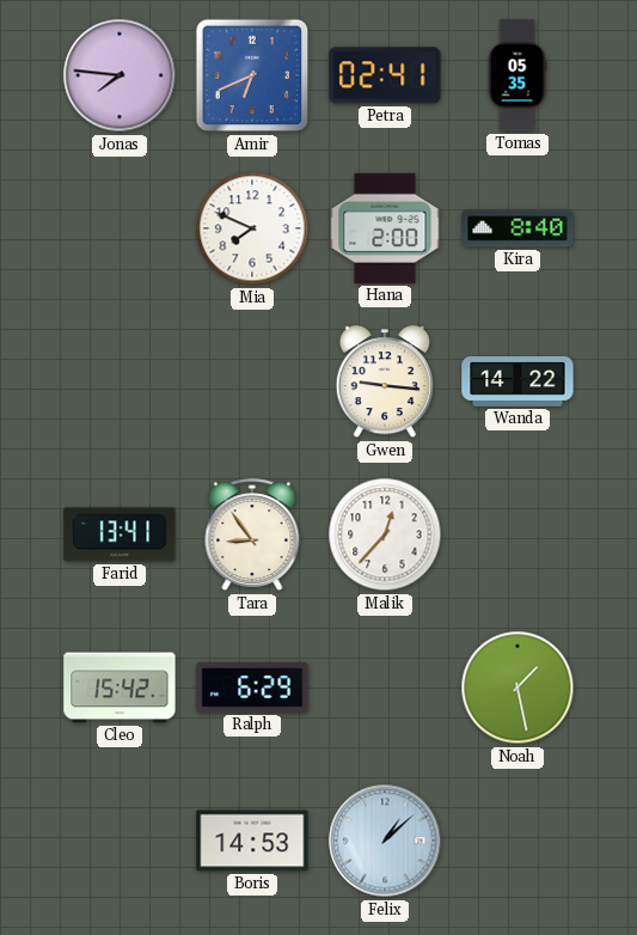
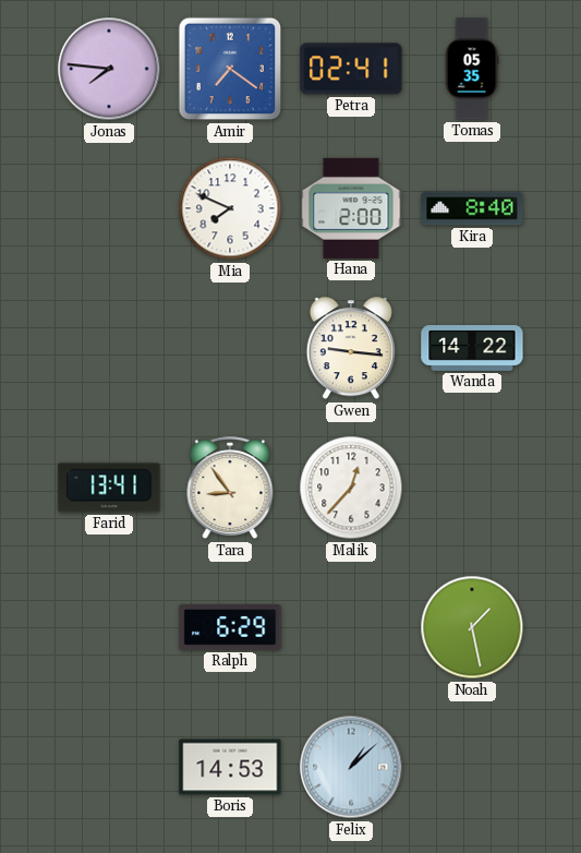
Amir: 6:41 -> 7:21
Cleo: 15:42 -> none
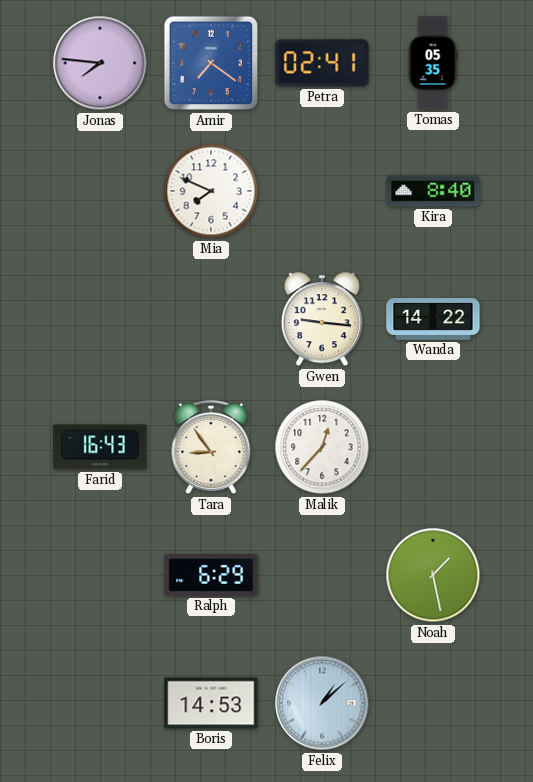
Hana: 2:00 -> none
Farid: 13:41 -> 16:43
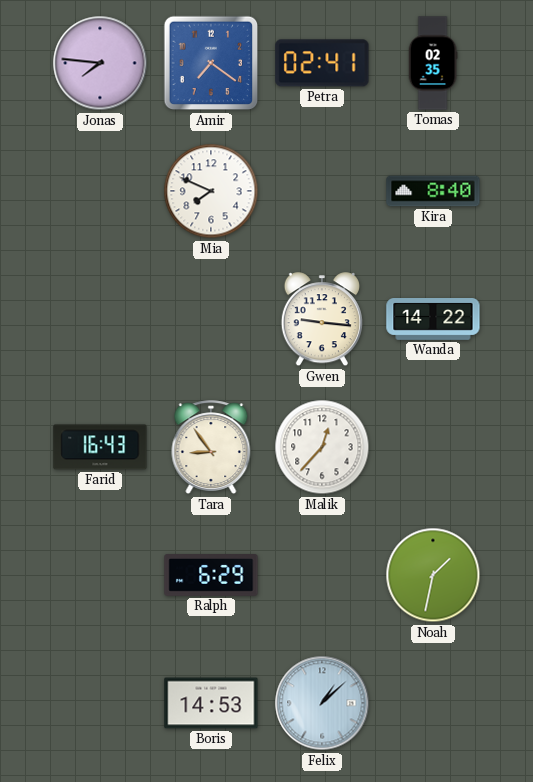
Tomas: 05:35 -> 02:35
Noah: 1:28 -> 1:32
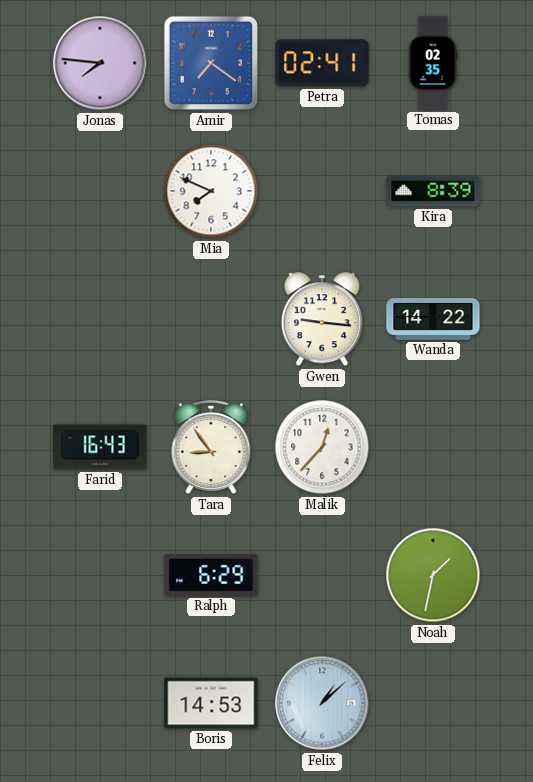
Kira: 8:40 -> 8:39
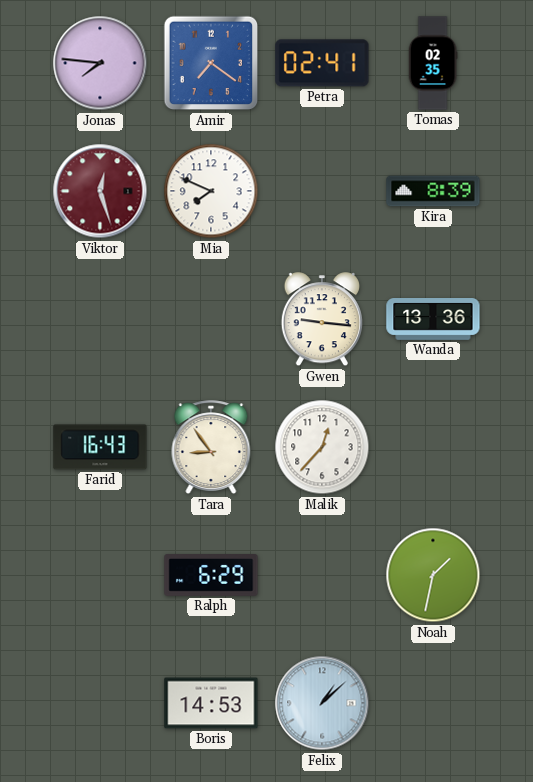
Viktor: none -> 12:27
Wanda: 14:22 -> 13:36
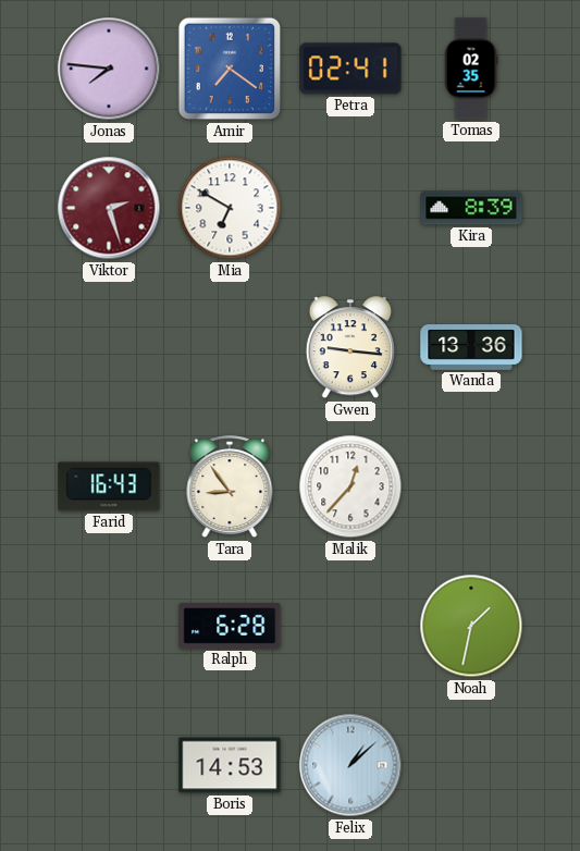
Viktor: 12:27 -> 2:27
Mia: 7:49 -> 6:50
Ralph: 6:29 -> 6:28
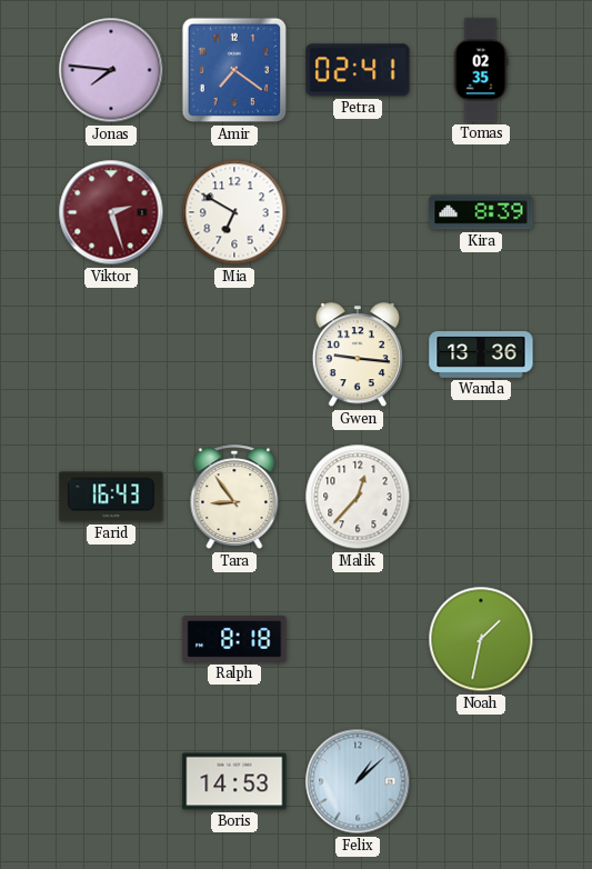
Ralph: 6:28 -> 8:18
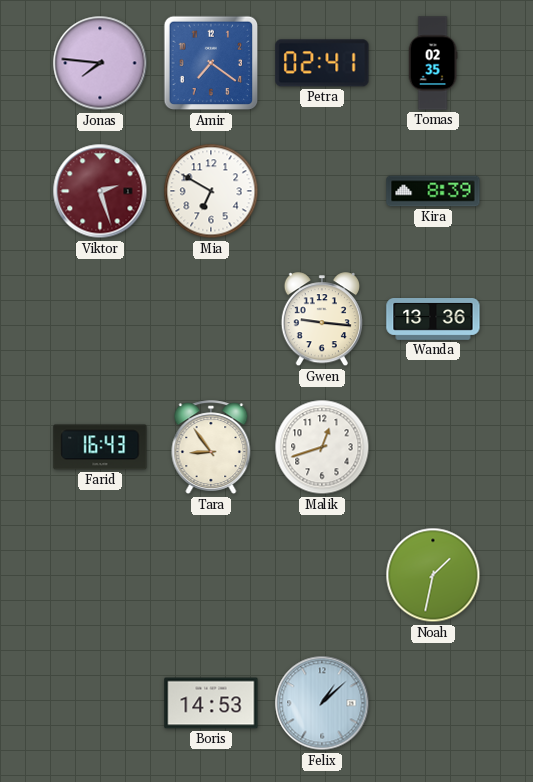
Malik: 12:37 -> 12:42
Ralph: 8:18 -> none
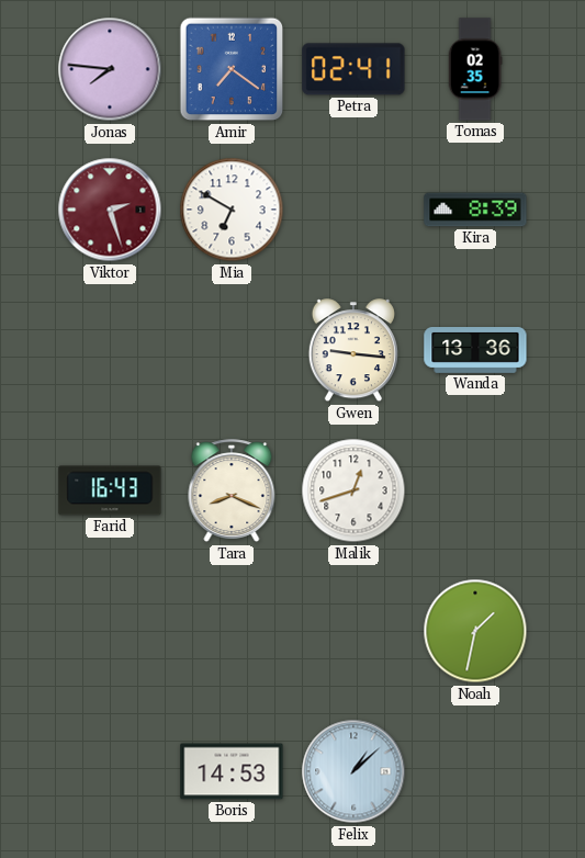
Tara: 8:54 -> 8:19
